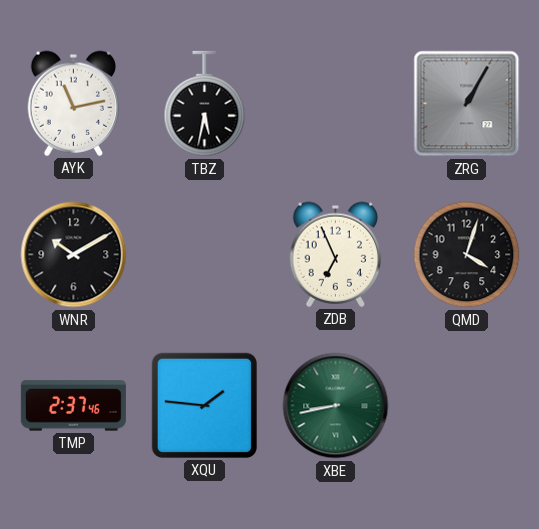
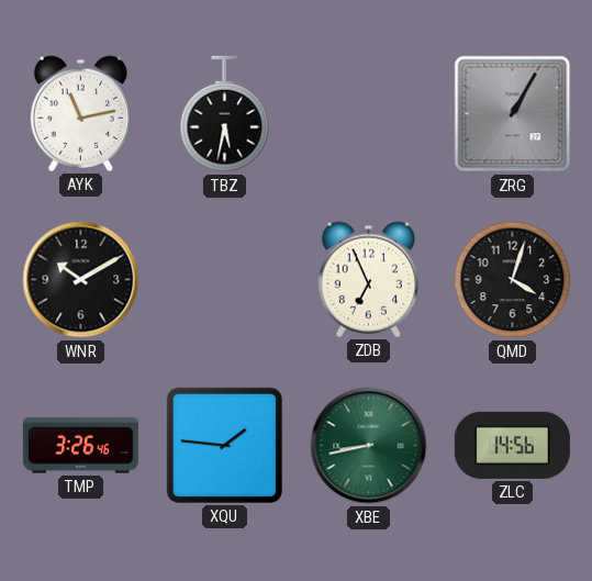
TMP: 2:37 -> 3:26
ZLC: none -> 14:56
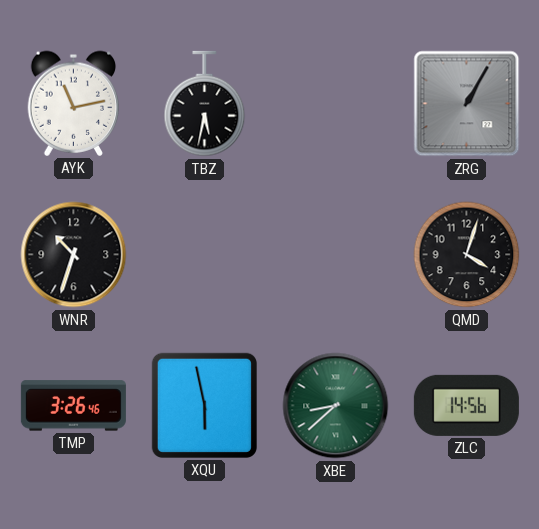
WNR: 10:10 -> 10:33
ZDB: 6:56 -> none
XQU: 1:46 -> 5:58
XBE: 8:43 -> 8:38
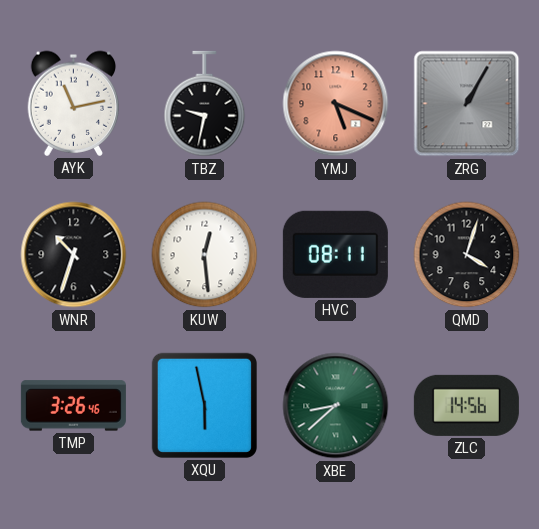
TBZ: 5:32 -> 9:32
YMJ: none -> 5:19
KUW: none -> 12:29
HVC: none -> 08:11
